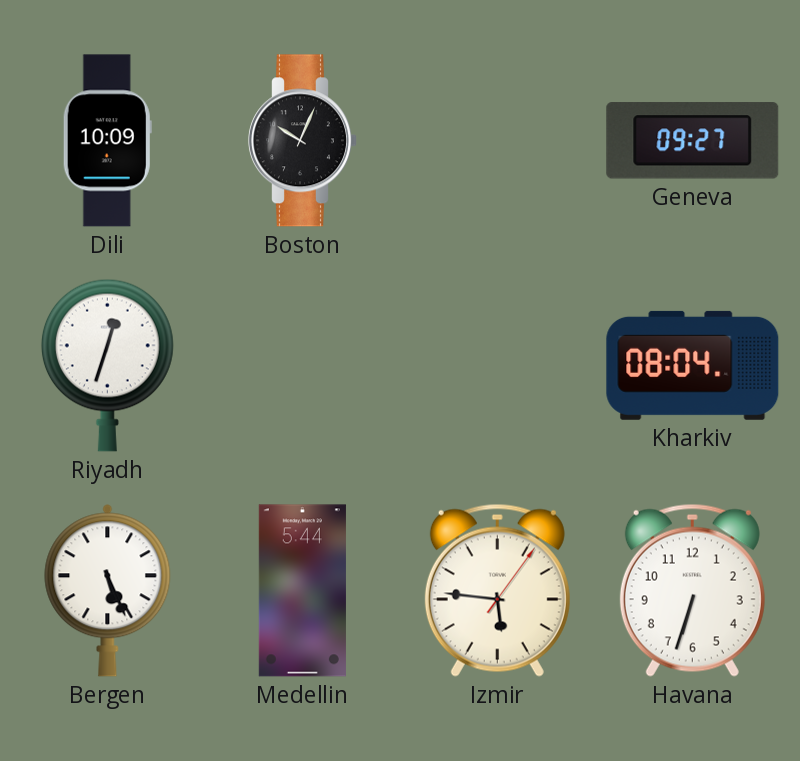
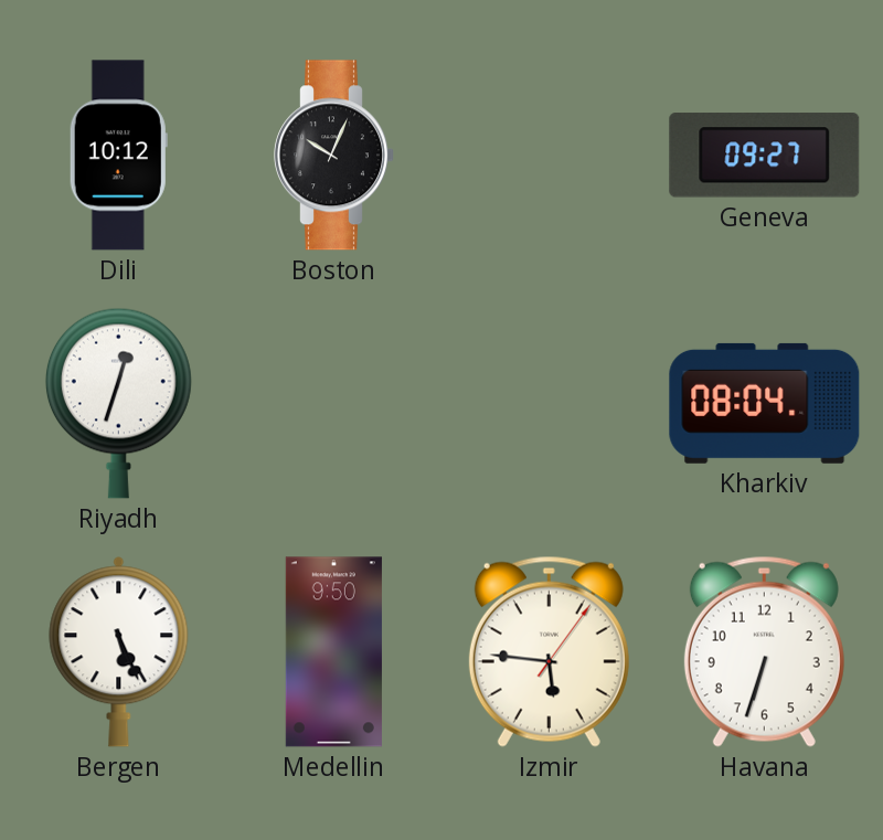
Dili: 10:09 -> 10:12
Medellin: 5:44 -> 9:50
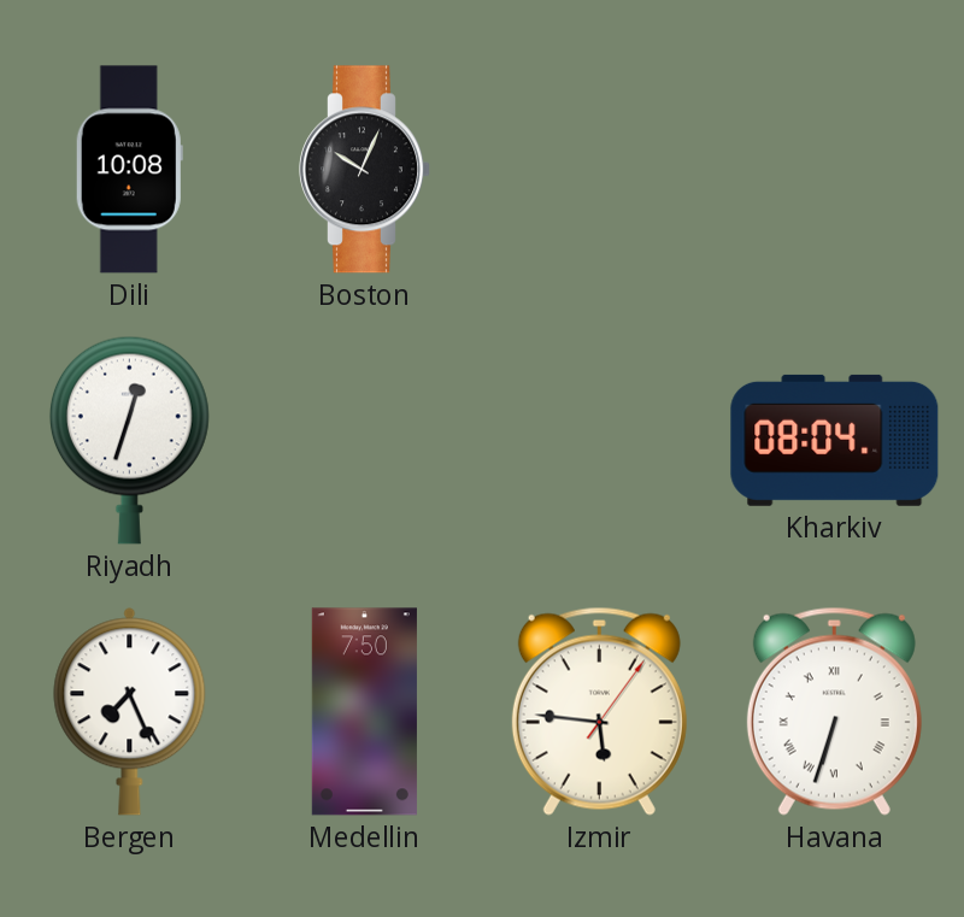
Dili: 10:12 -> 10:08
Geneva: 09:27 -> none
Bergen: 5:26 -> 7:26
Medellin: 9:50 -> 7:50
Havana numerals: Arabic -> Roman
